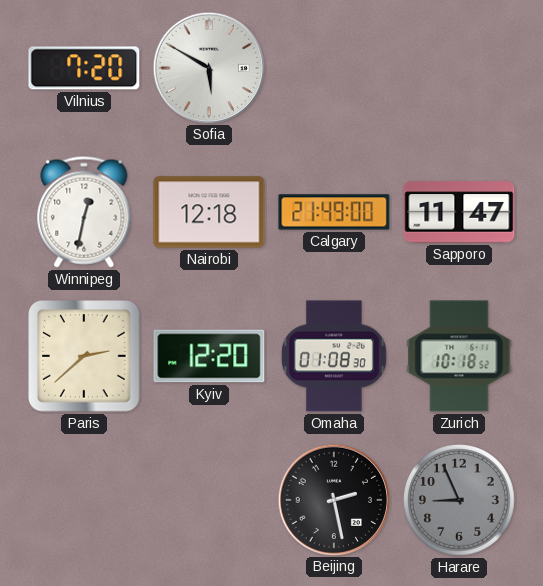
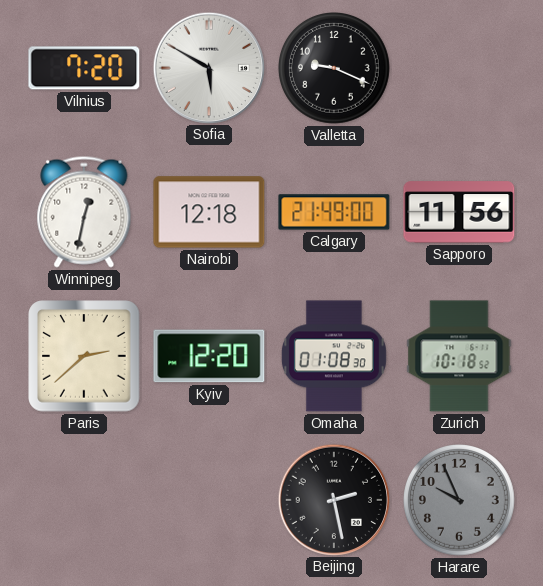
Valletta: none -> 9:19
Sapporo: 11:47 -> 11:56
Harare: 8:56 -> 9:56
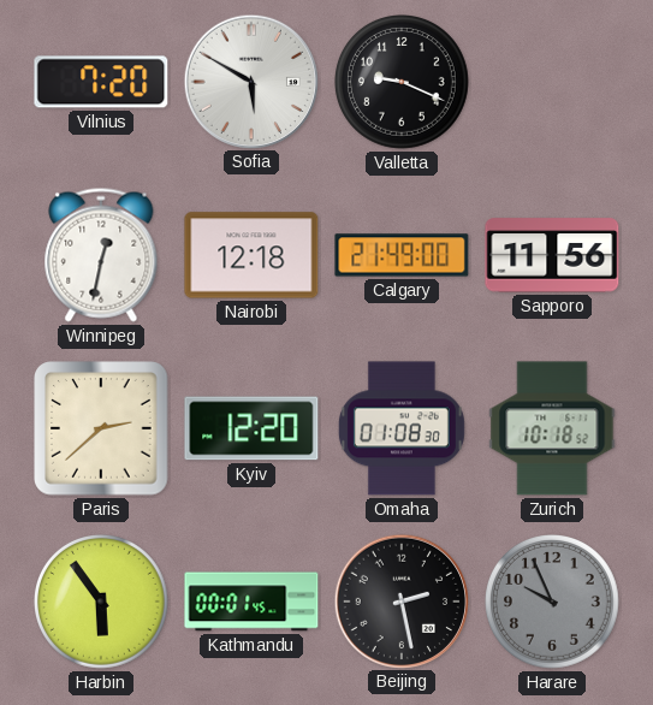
Harbin: none -> 5:54
Kathmandu: none -> 00:01
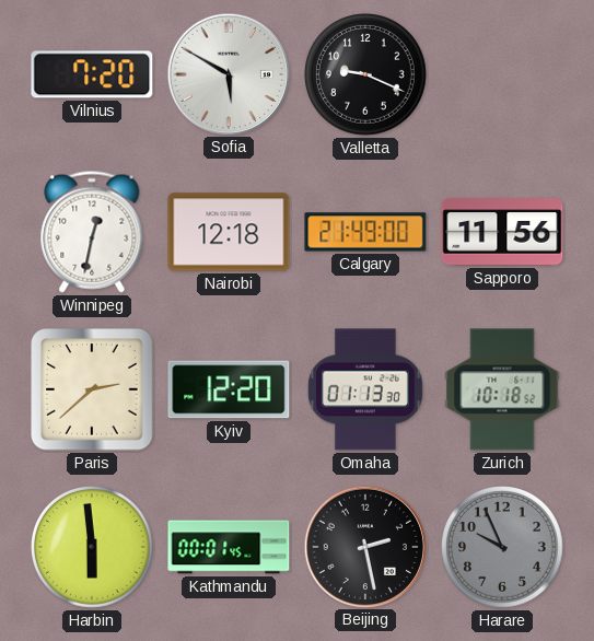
Omaha: 01:08 -> 01:13
Harbin: 5:54 -> 5:59
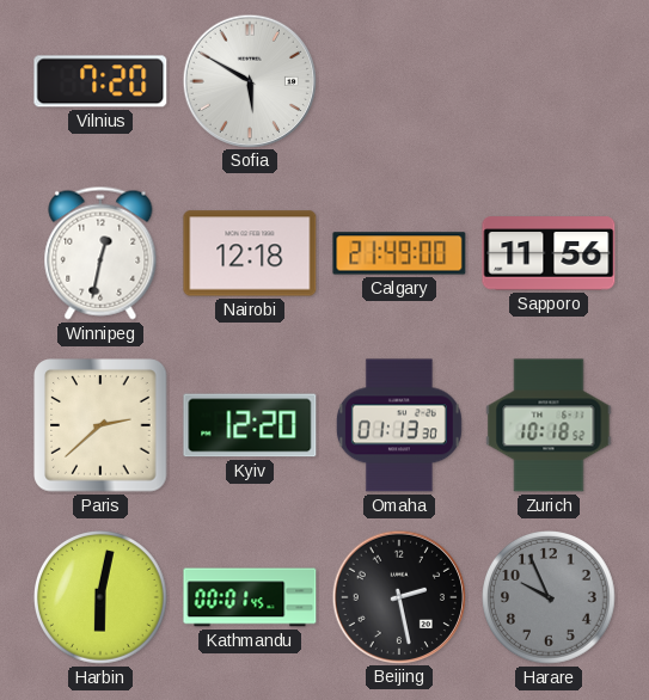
Valletta: 9:19 -> none
Harbin: 5:59 -> 6:02
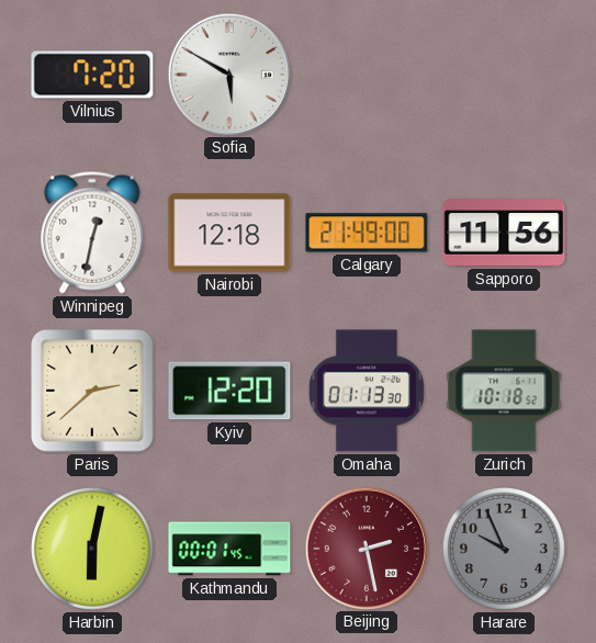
Beijing dial: black -> burgundy
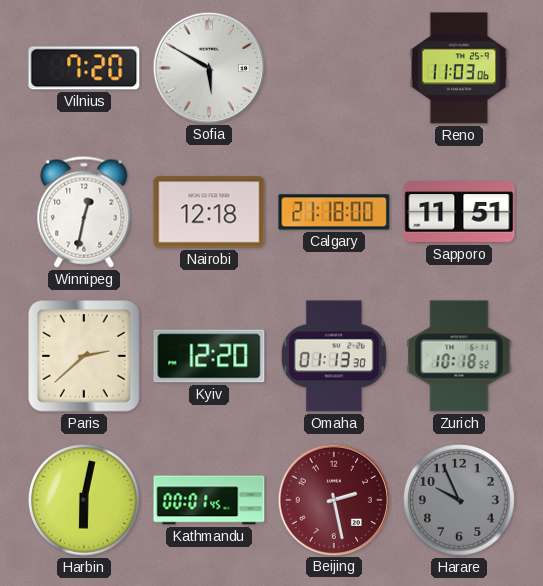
Reno: none -> 11:03
Calgary: 21:49 -> 21:18
Sapporo: 11:56 -> 11:51
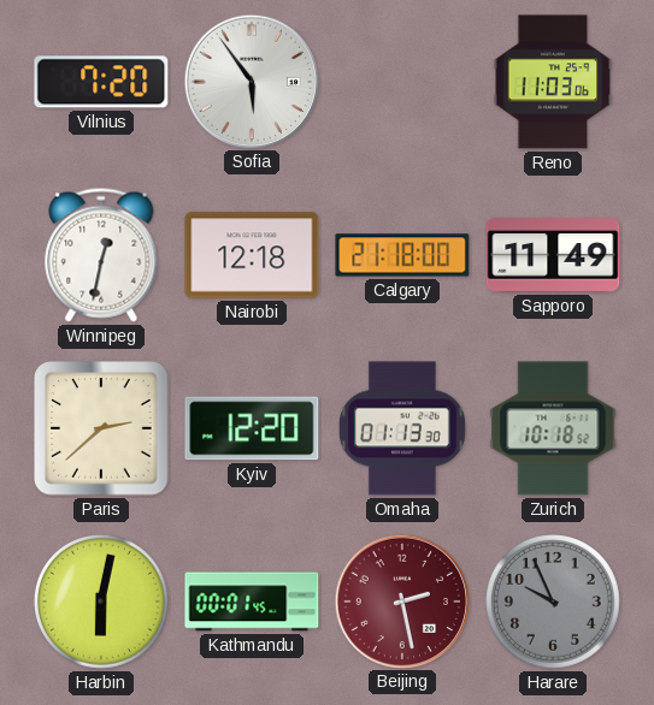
Sofia: 5:50 -> 5:54
Sapporo: 11:51 -> 11:49
